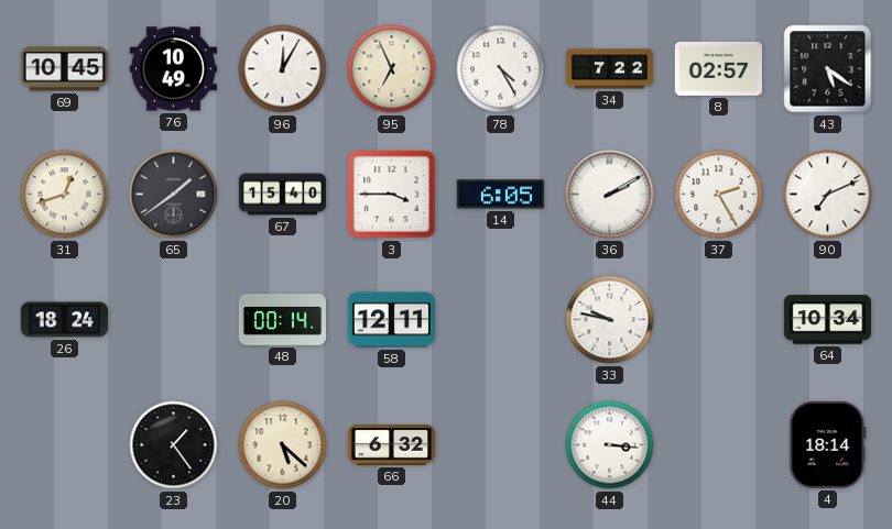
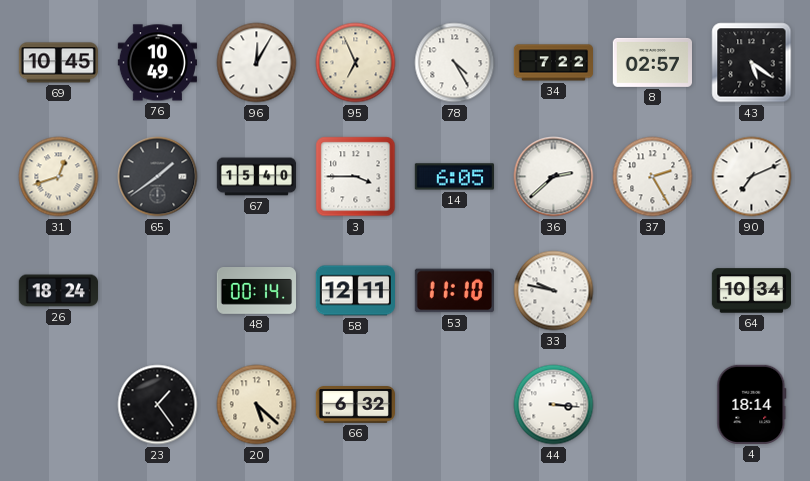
36: 2:10 -> 2:38
53: none -> 11:10
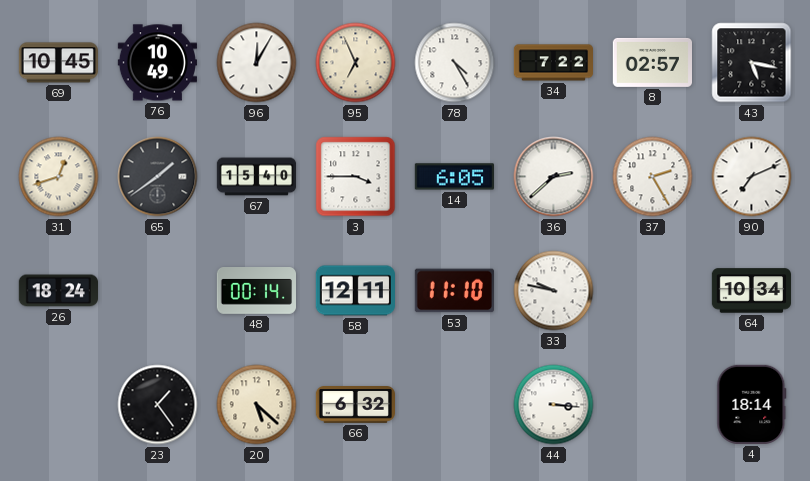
43: 5:21 -> 5:17
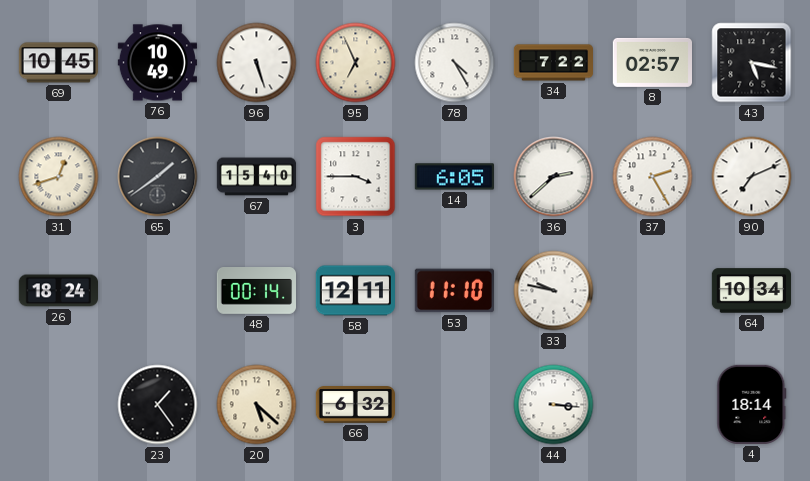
96: 12:05 -> 5:27
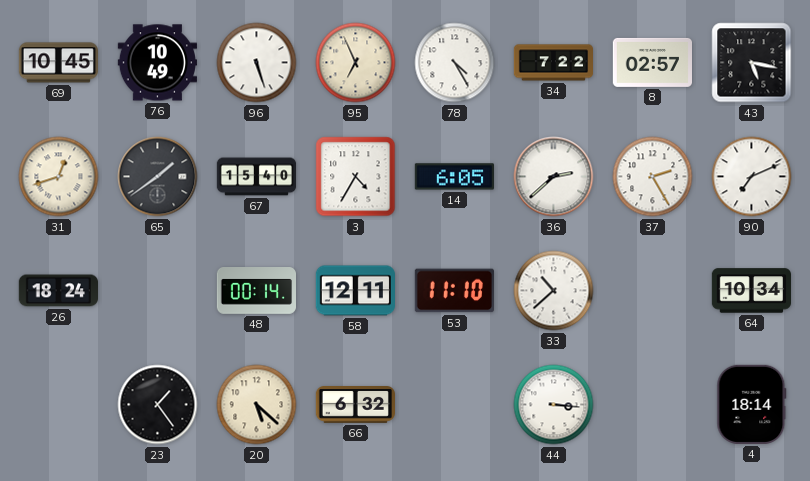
3: 3:45 -> 4:35
33: 9:47 -> 10:38
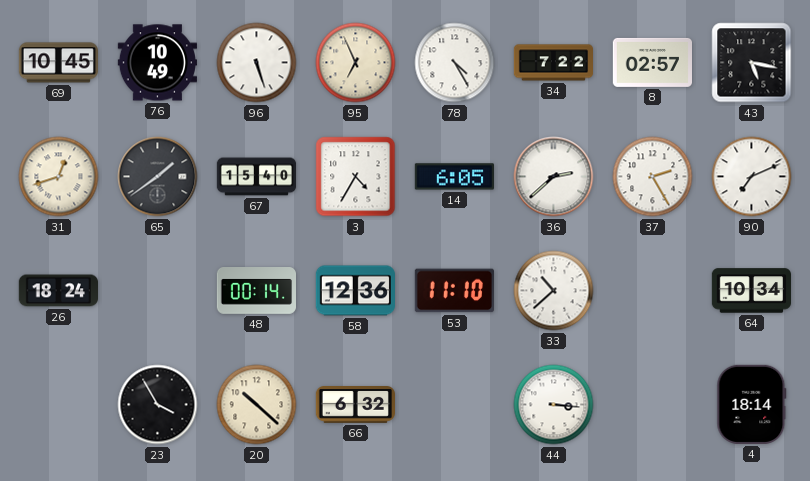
58: 12:11 -> 12:36
23: 1:24 -> 3:55
20: 5:22 -> 10:22
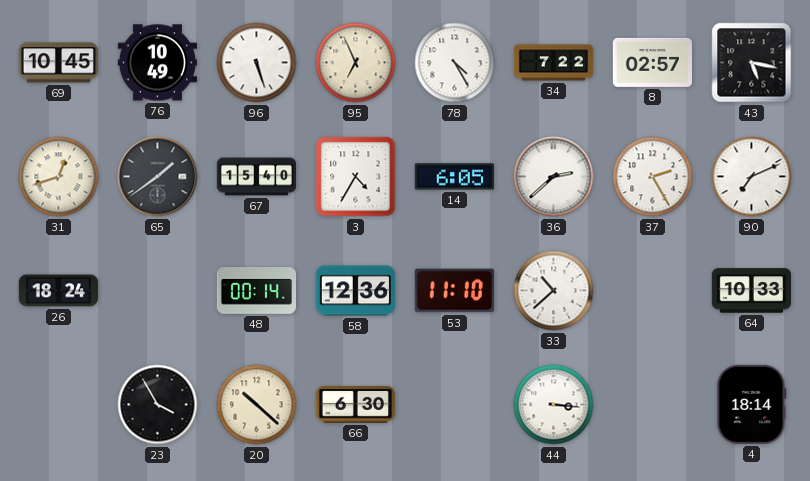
64: 10:34 -> 10:33
66: 6:32 -> 6:30
